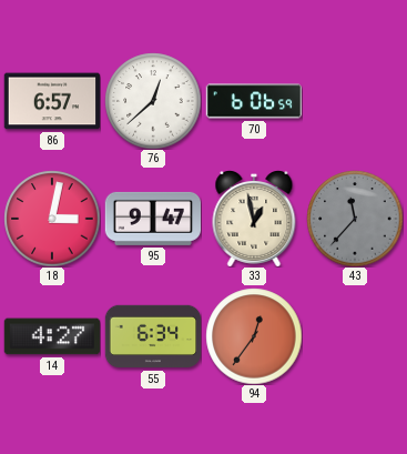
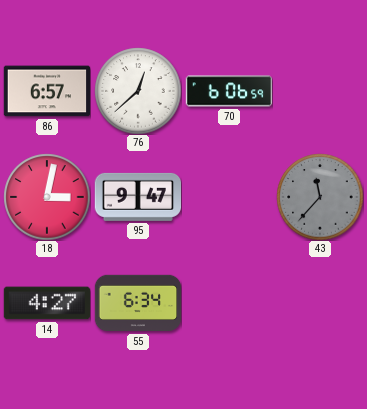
33: 12:58 -> none
94: 12:36 -> none
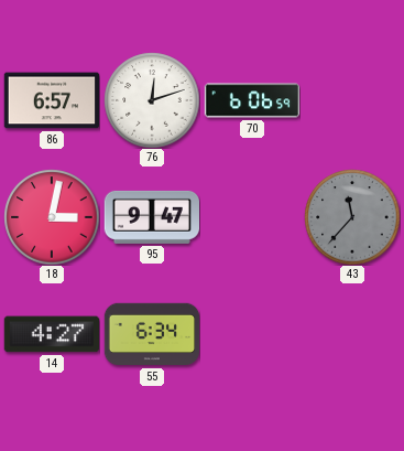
76: 12:38 -> 12:12
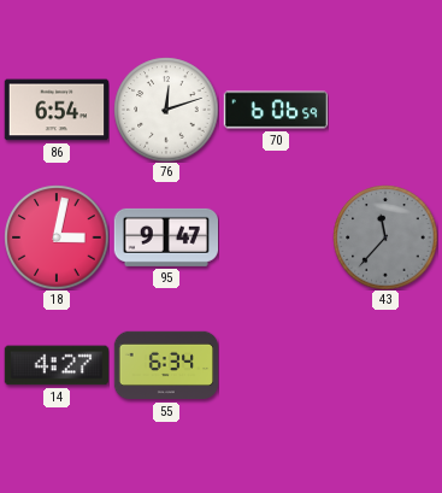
86: 6:57 -> 6:54
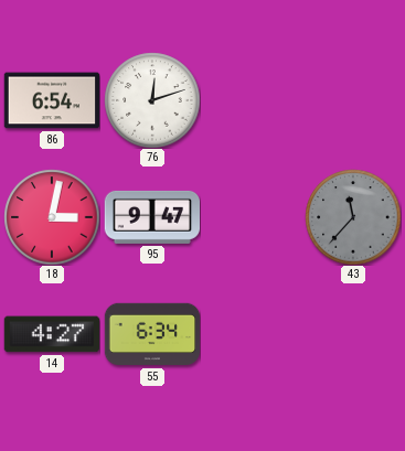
70: 6:06 -> none
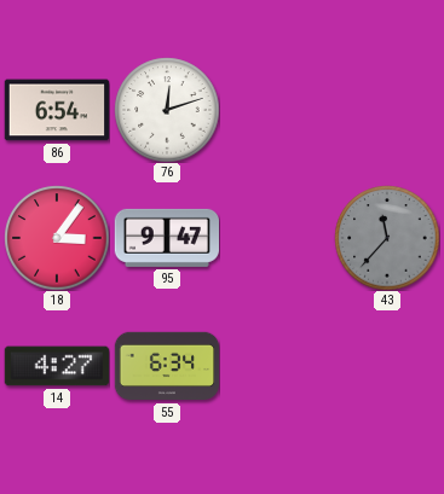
18: 3:02 -> 3:06
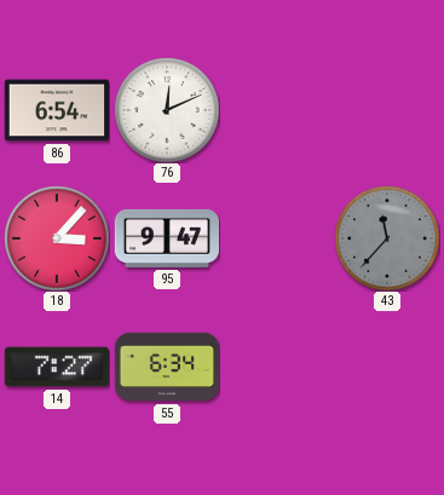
76: 12:12 -> 12:11
18: 3:06 -> 3:07
14: 4:27 -> 7:27
